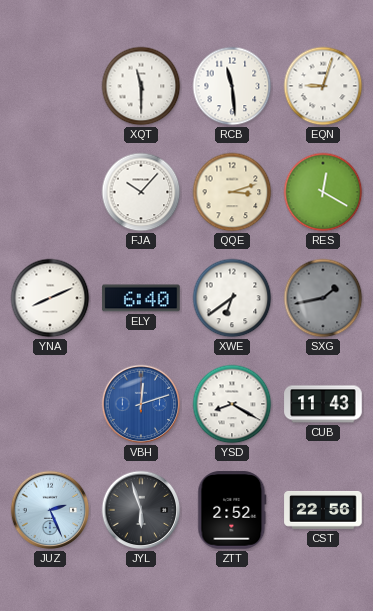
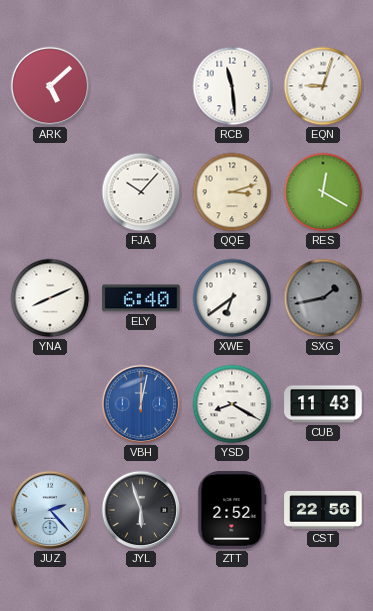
ARK: none -> 5:08
XQT: 11:30 -> none
VBH: 12:12 -> 12:02
JUZ: 2:26 -> 2:23
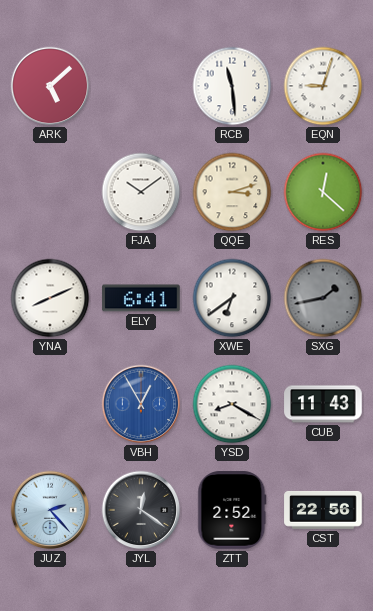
FJA: 10:07 -> 10:09
RES: 12:20 -> 12:22
ELY: 6:40 -> 6:41
VBH: 12:02 -> 12:55
JYL: 5:57 -> 12:21
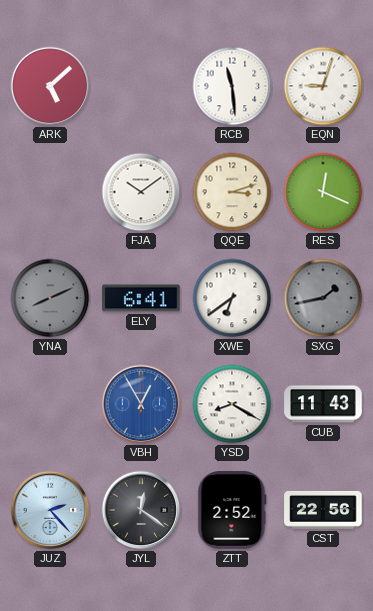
RES: 12:22 -> 12:19
YNA dial: white -> grey
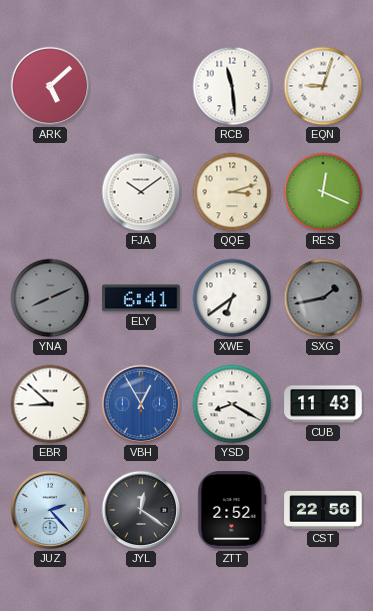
EBR: none -> 8:52
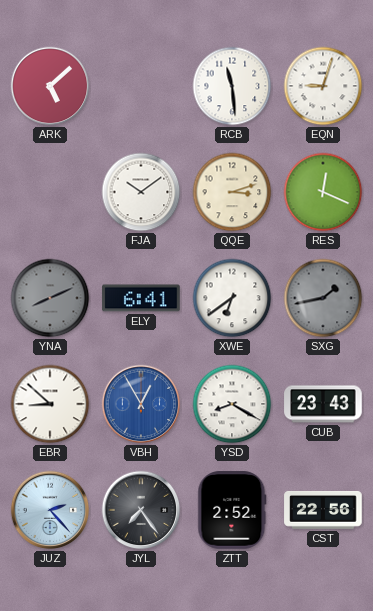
CUB: 11:43 -> 23:43
JYL: 12:21 -> 7:24
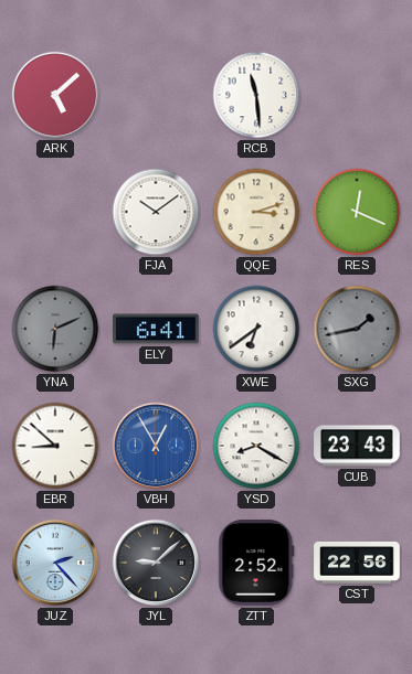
EQN: 9:03 -> none
YNA: 8:11 -> 6:11
JYL: 7:24 -> 9:08
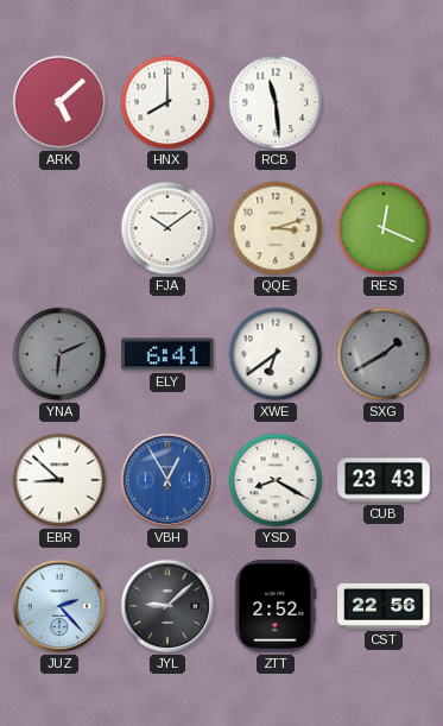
HNX: none -> 8:00
SXG: 1:43 -> 1:40
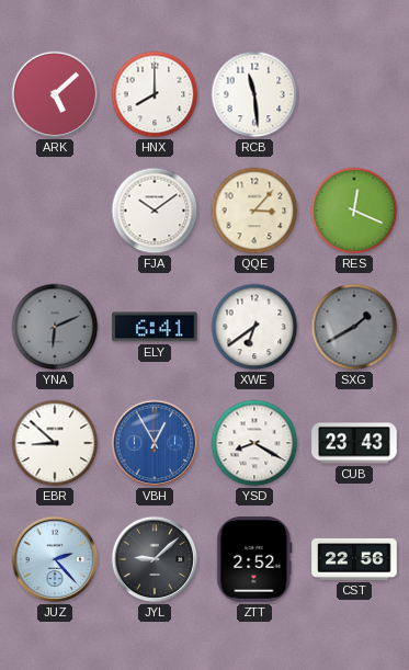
QQE: 3:12 -> 3:07
